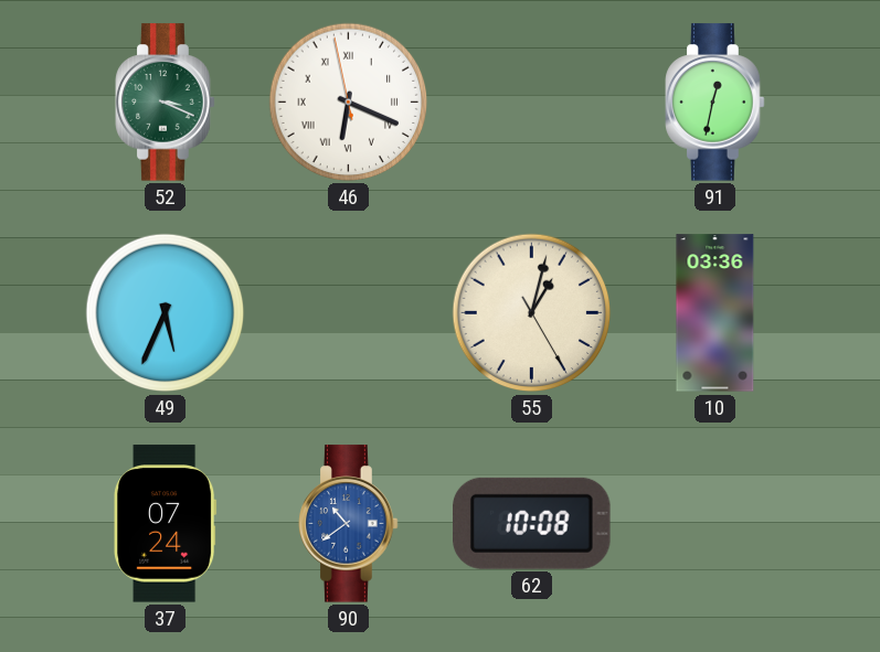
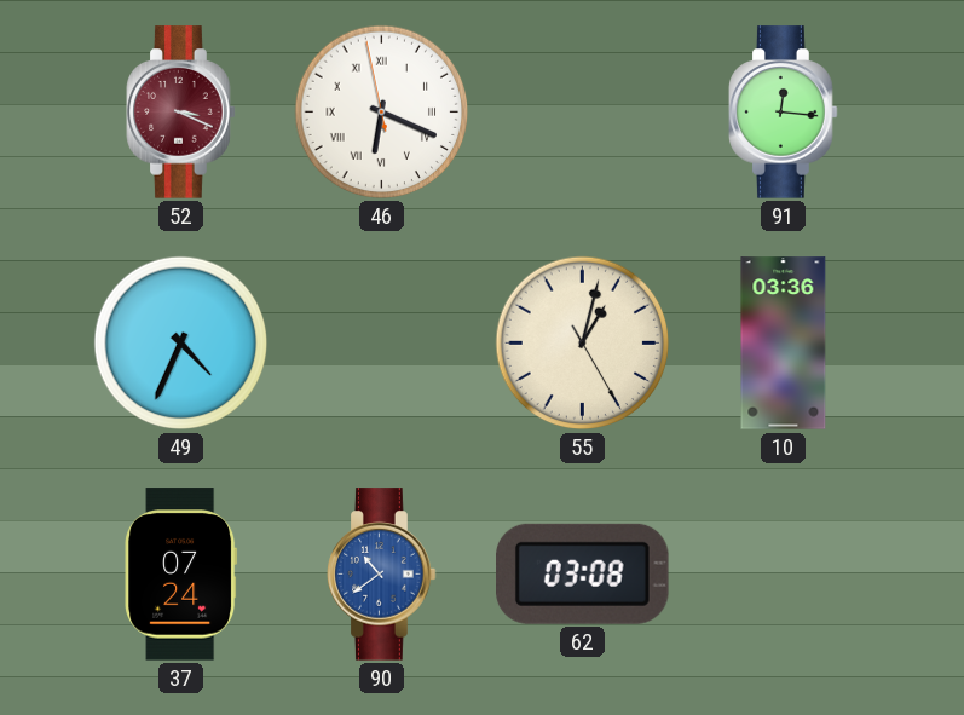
52 dial: green -> burgundy
91: 12:32 -> 12:16
49: 5:34 -> 4:34
62: 10:08 -> 03:08
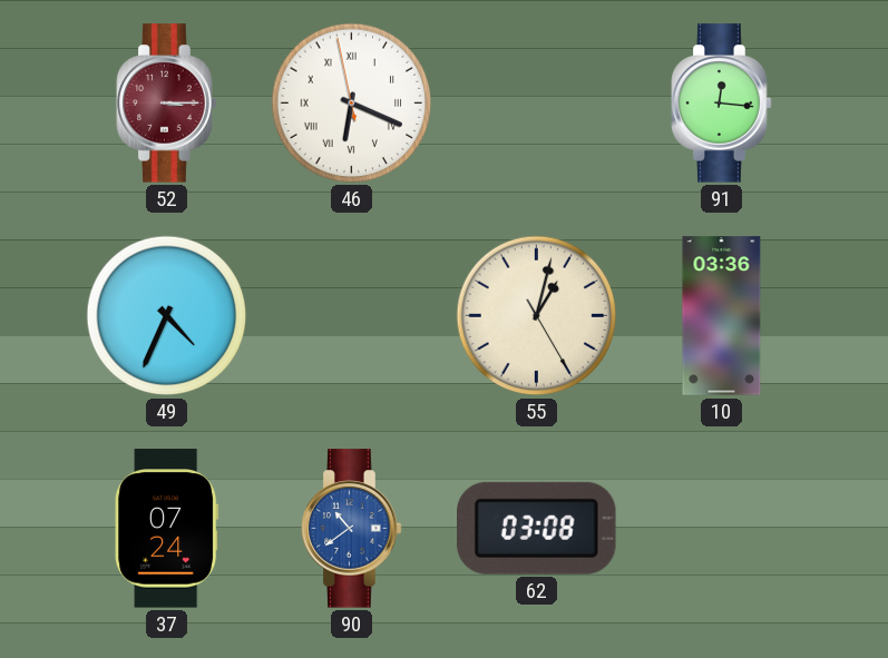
52: 3:19 -> 3:15
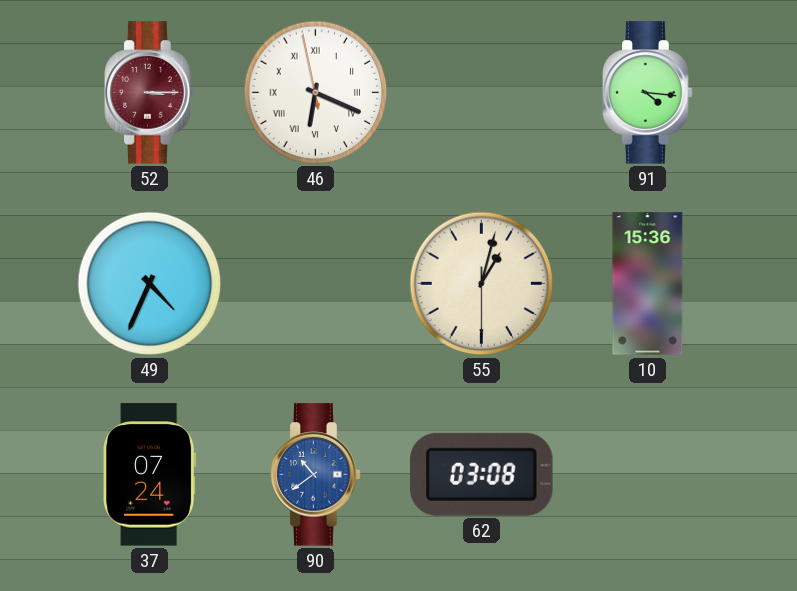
91: 12:16 -> 4:16
55: 1:02:25 -> 1:02:30
10: 03:36 -> 15:36
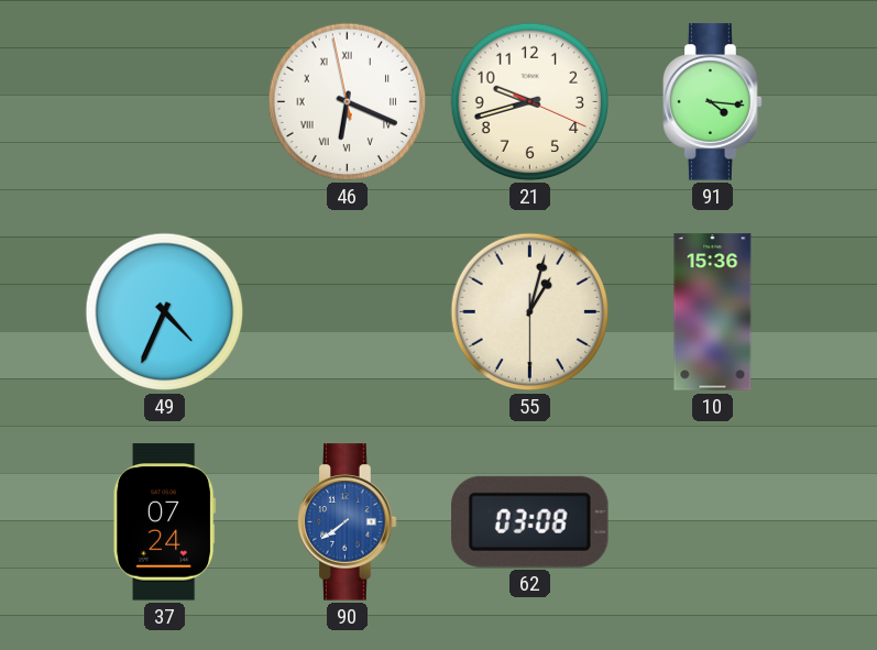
52: 3:15 -> none
21: none -> 9:42
90: 10:39 -> 7:39
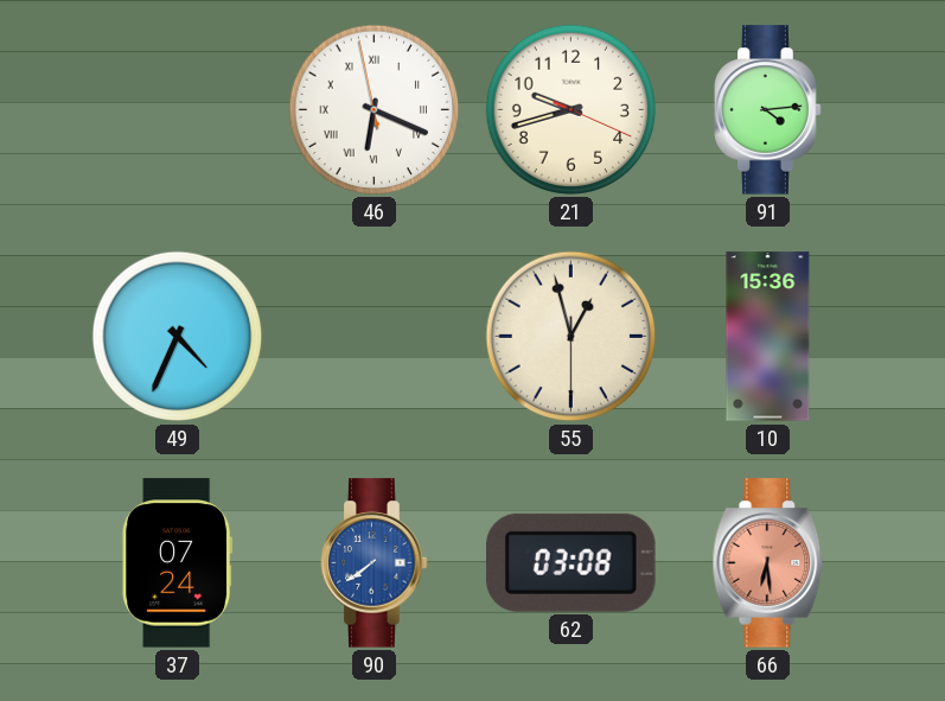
91: 4:16 -> 4:14
55: 1:02 -> 12:57
66: none -> 6:29
